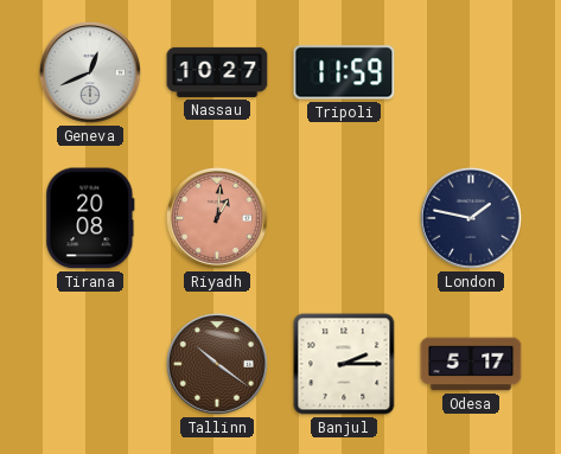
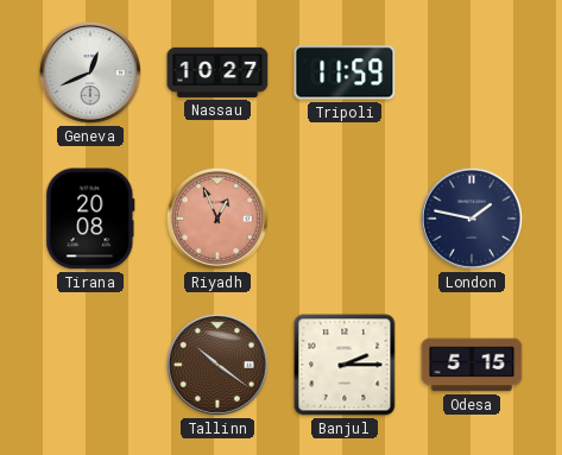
Riyadh: 1:01 -> 12:56
Odesa: 5:17 -> 5:15
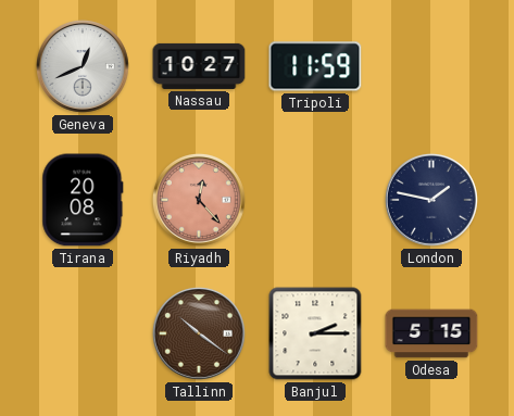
Riyadh: 12:56 -> 12:23
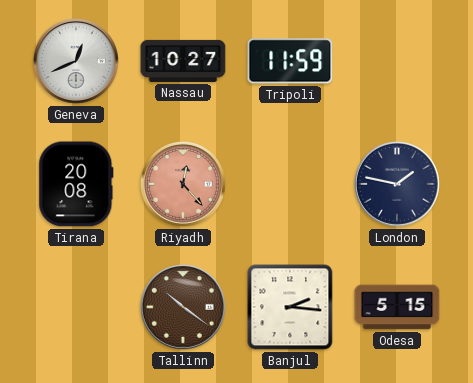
Banjul: 2:15 -> 2:16
